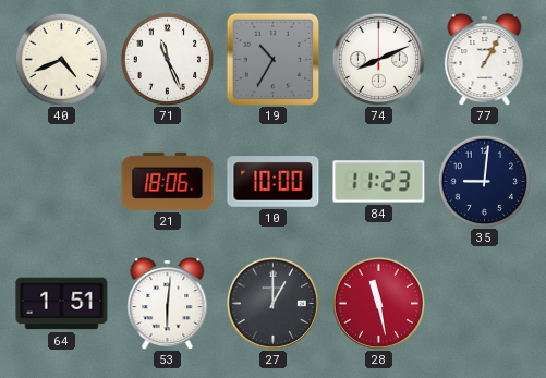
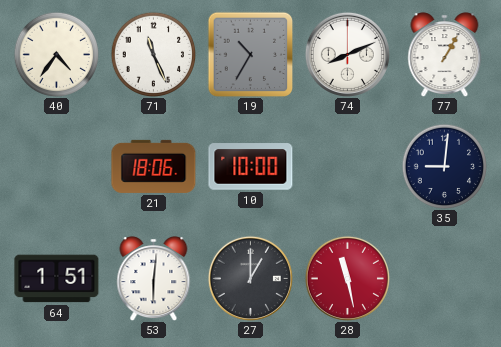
40: 4:41 -> 4:36
84: 11:23 -> none
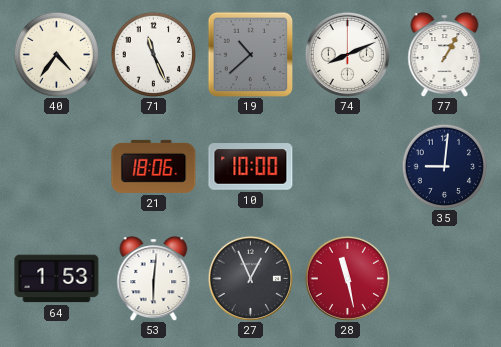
19: 10:35 -> 10:38
64: 1:51 -> 1:53
27: 1:00 -> 12:56
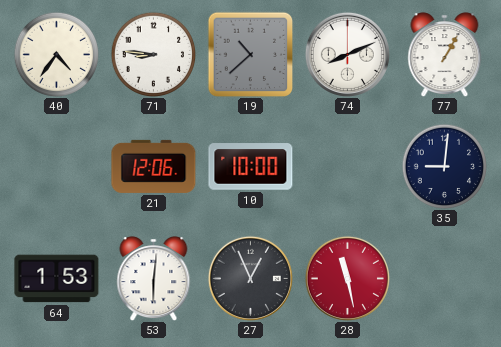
71: 11:26 -> 8:46
21: 18:06 -> 12:06
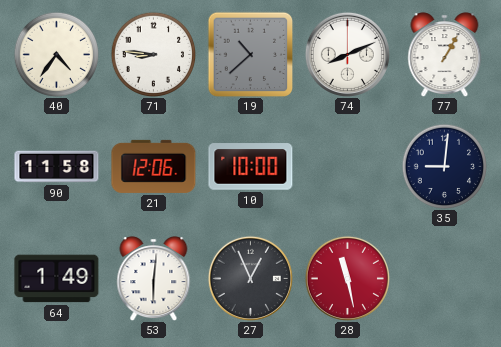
90: none -> 11:58
64: 1:53 -> 1:49
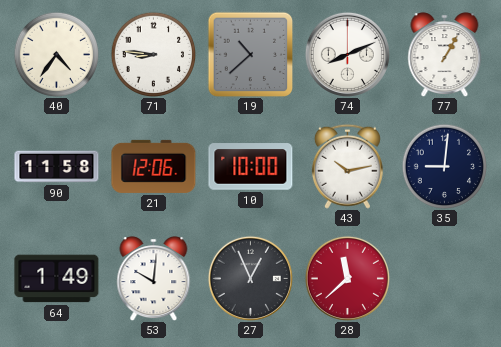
43: none -> 10:13
53: 6:01 -> 10:01
28: 11:28 -> 11:38
